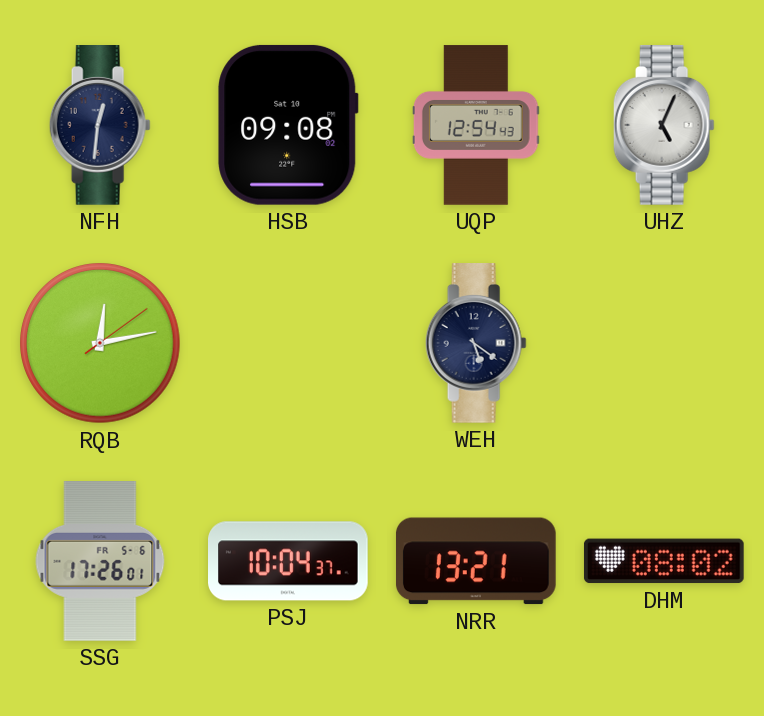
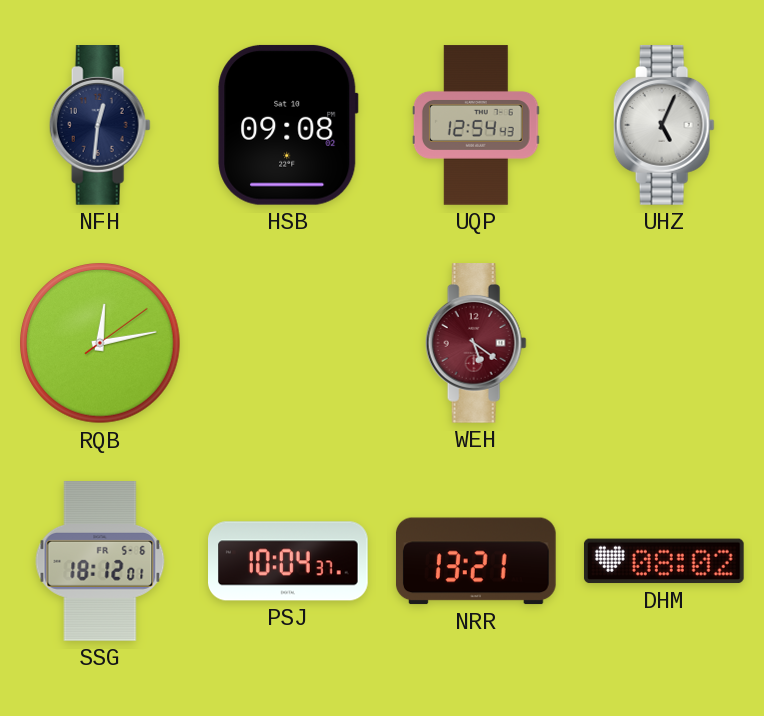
WEH dial: navy -> burgundy
SSG: 17:26 -> 18:12
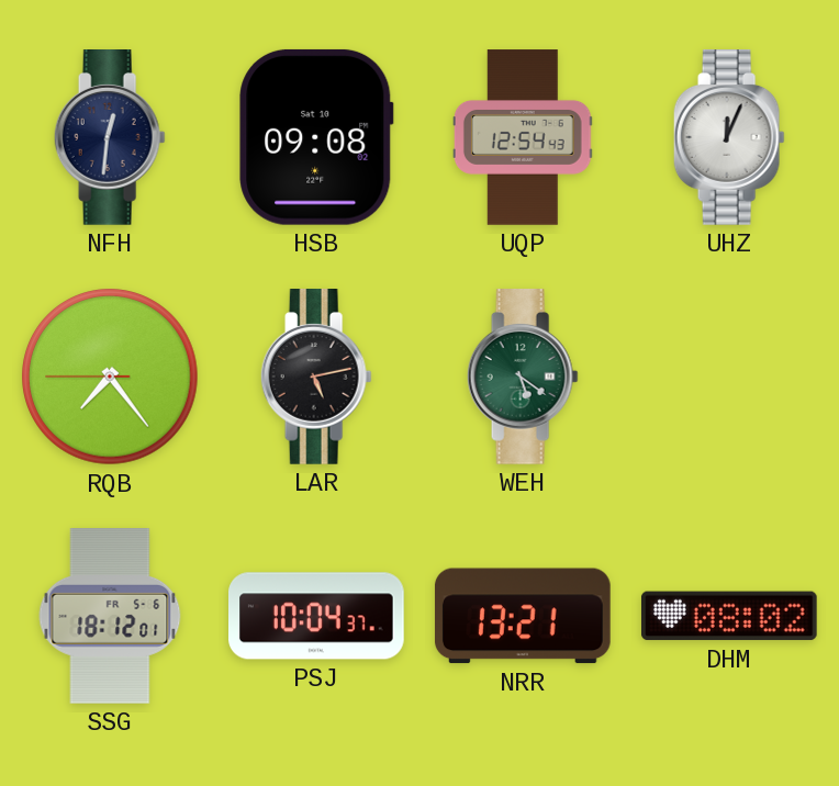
UHZ: 5:04 -> 12:04
RQB: 12:13 -> 7:23
LAR: none -> 5:13
WEH dial: burgundy -> green
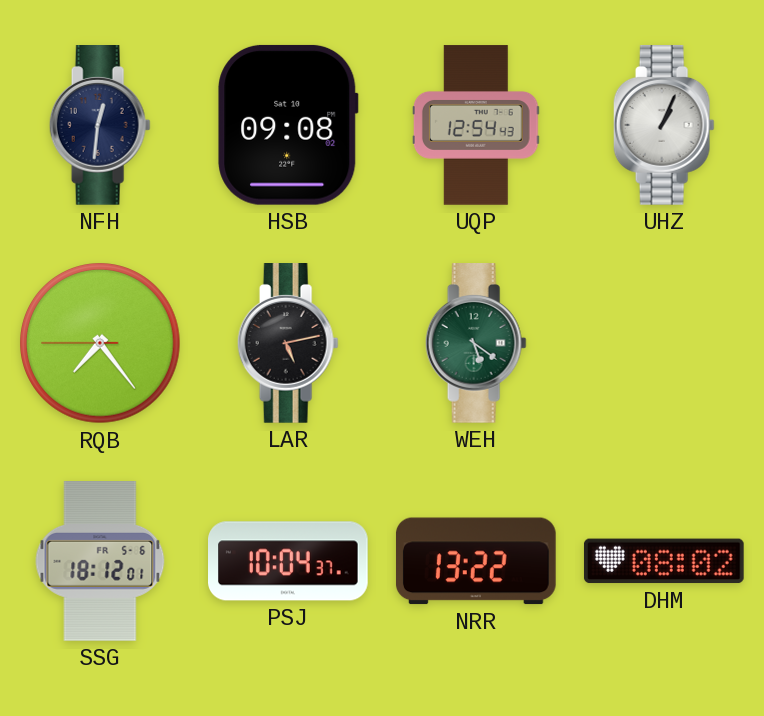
UHZ: 12:04 -> 1:04
NRR: 13:21 -> 13:22
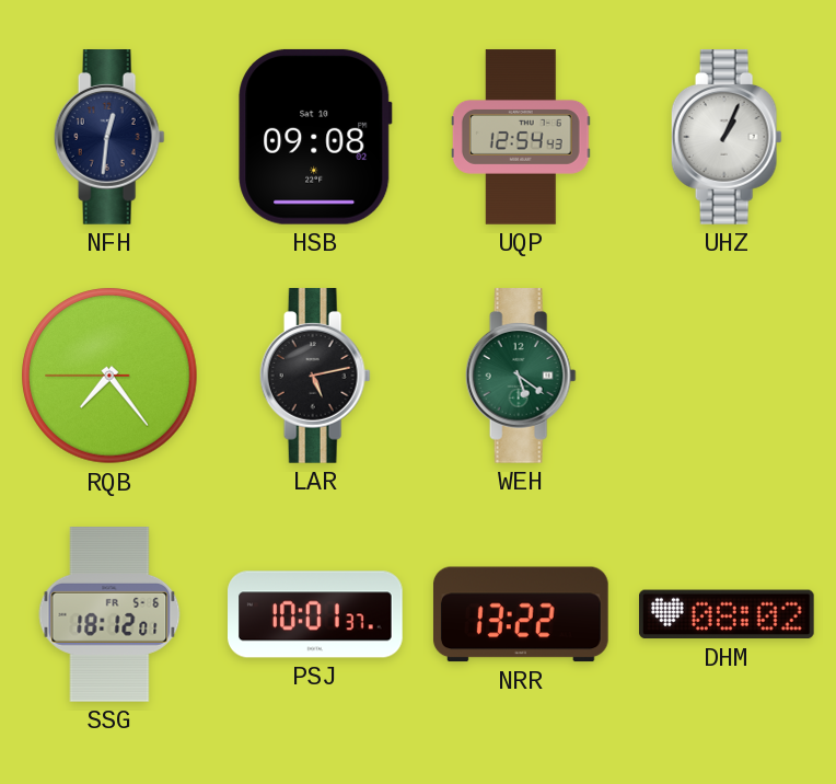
PSJ: 10:04 -> 10:01
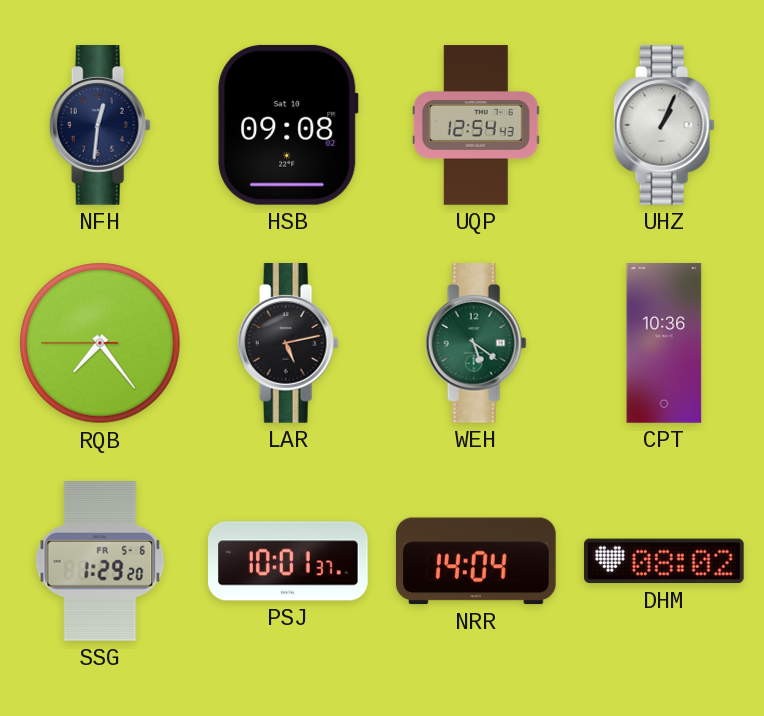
CPT: none -> 10:36
SSG: 18:12 -> 1:29
NRR: 13:22 -> 14:04
